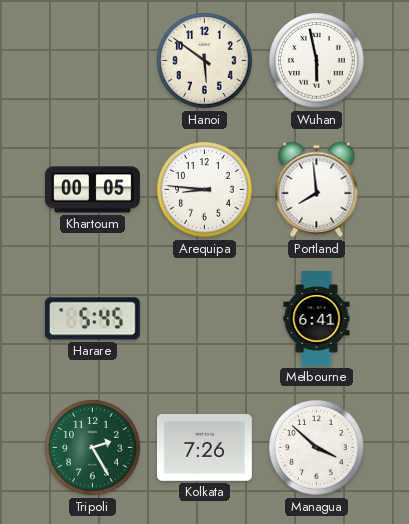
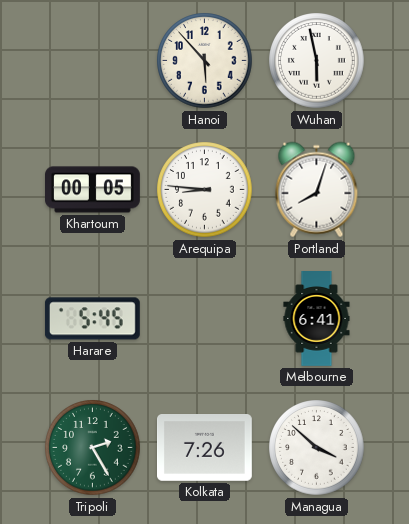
Hanoi: 5:51 -> 5:53
Portland: 7:59 -> 8:03
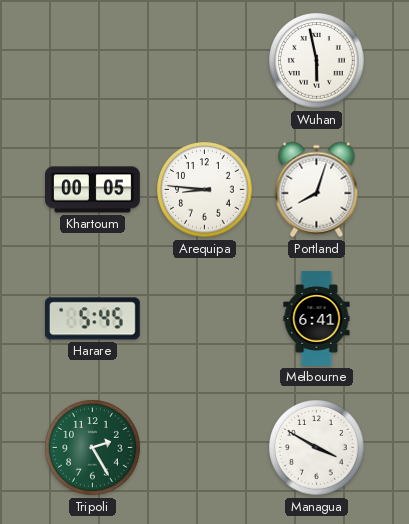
Hanoi: 5:53 -> none
Kolkata: 7:26 -> none
Managua: 3:52 -> 3:50
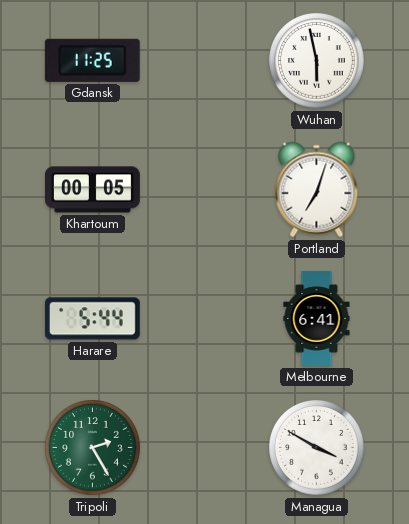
Gdansk: none -> 11:25
Arequipa: 8:46 -> none
Portland: 8:03 -> 7:03
Harare: 5:45 -> 5:44
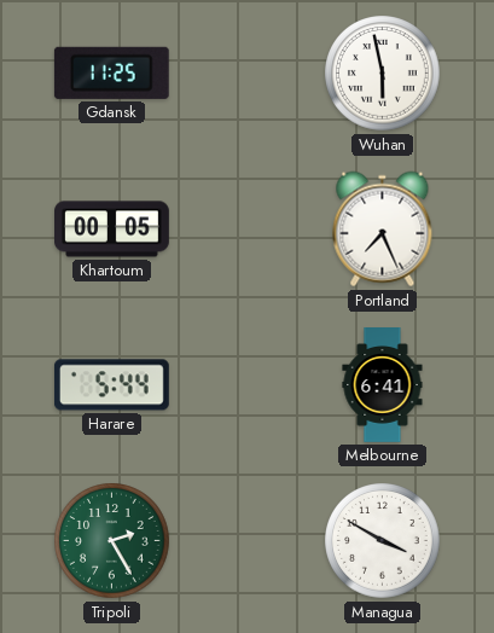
Portland: 7:03 -> 7:26
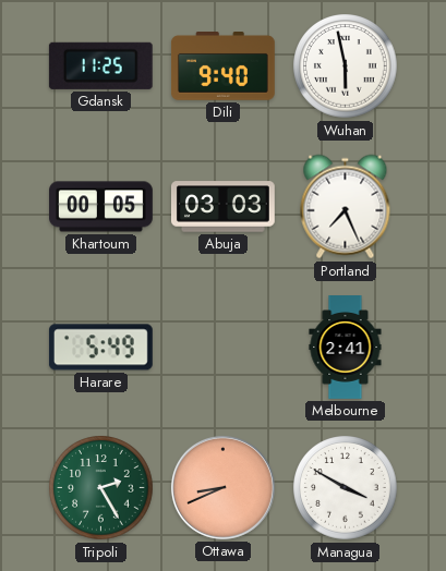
Dili: none -> 9:40
Abuja: none -> 03:03
Harare: 5:44 -> 5:49
Melbourne: 6:41 -> 2:41
Ottawa: none -> 8:41
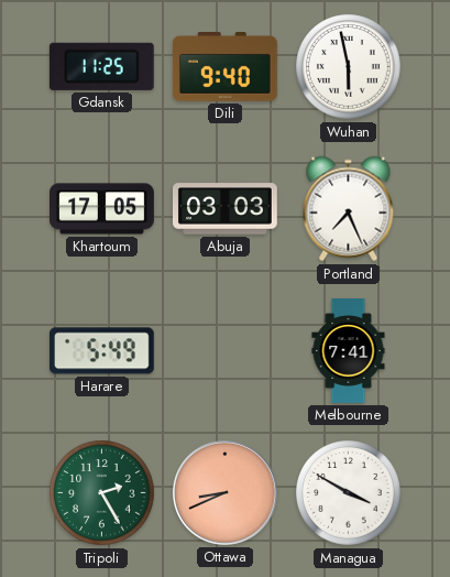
Khartoum: 00:05 -> 17:05
Melbourne: 2:41 -> 7:41
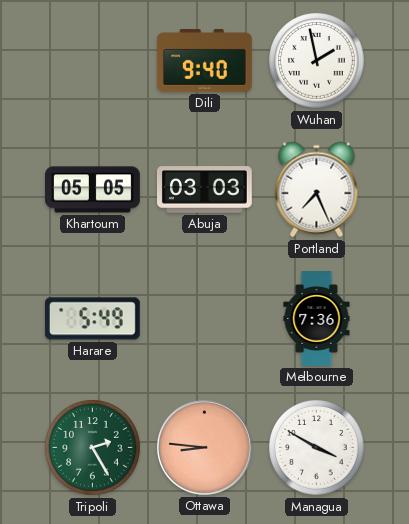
Gdansk: 11:25 -> none
Wuhan: 5:58 -> 1:58
Khartoum: 17:05 -> 05:05
Melbourne: 7:41 -> 7:36
Ottawa: 8:41 -> 8:46
